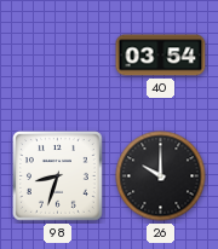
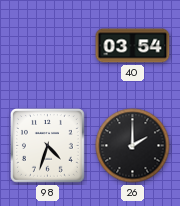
98: 8:33 -> 4:33
26: 10:00 -> 2:00
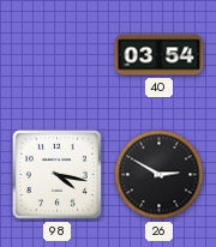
98: 4:33 -> 4:17
26: 2:00 -> 2:50
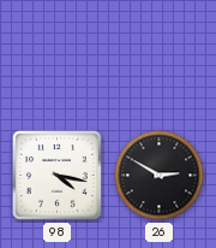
40: 03:54 -> none
